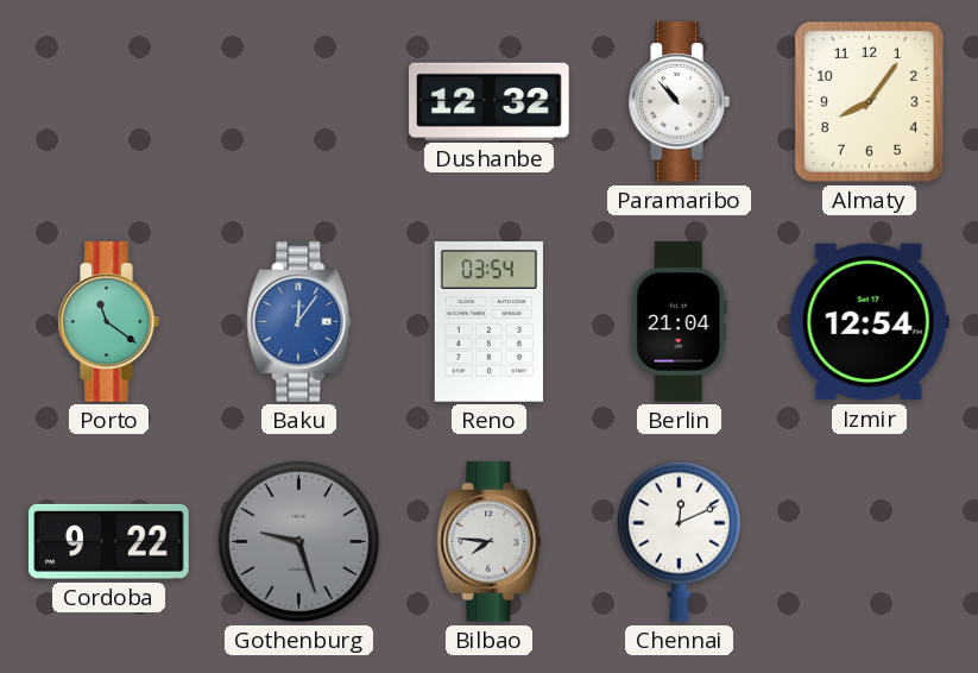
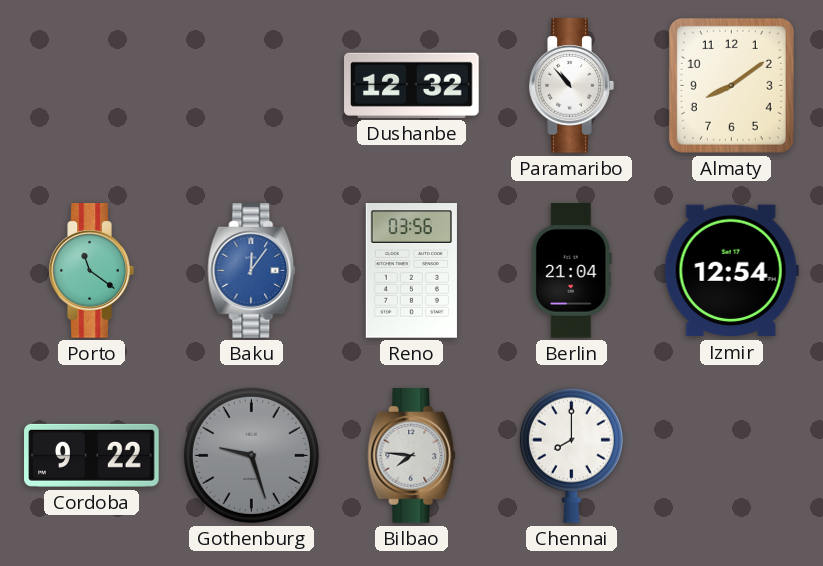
Almaty: 8:06 -> 8:09
Reno: 03:54 -> 03:56
Chennai: 12:11 -> 8:00
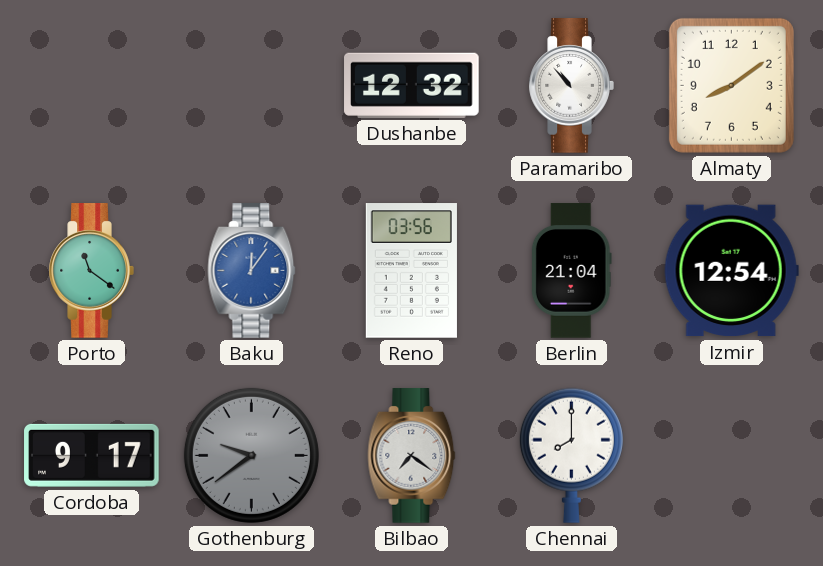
Cordoba: 9:22 -> 9:17
Gothenburg: 9:27 -> 9:39
Bilbao: 7:46 -> 7:21
